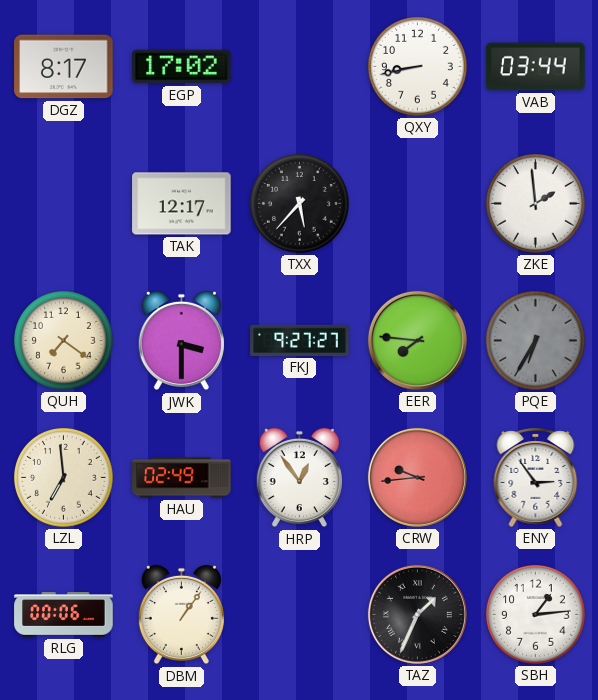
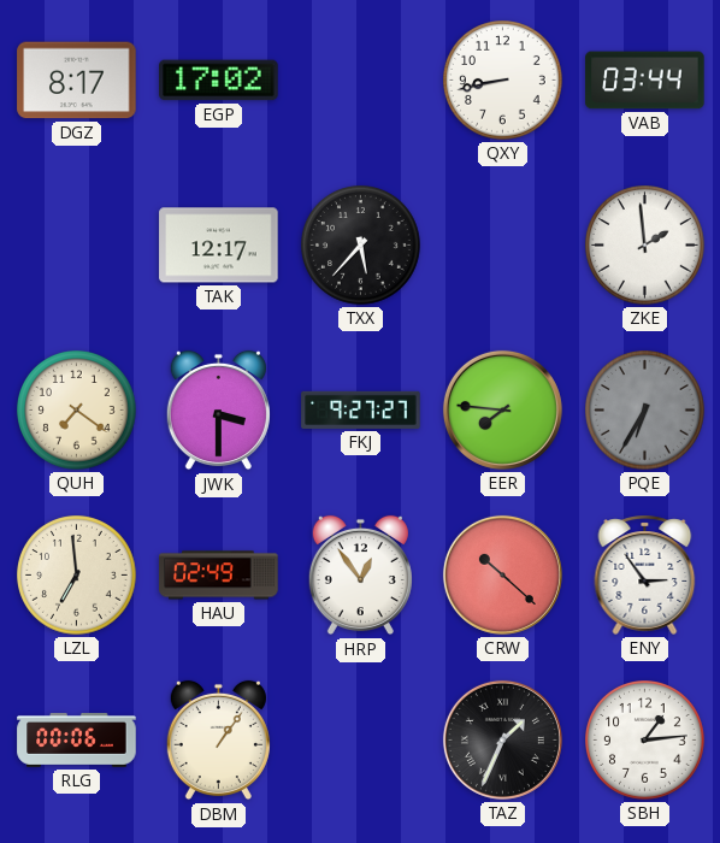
CRW: 9:44 -> 10:22
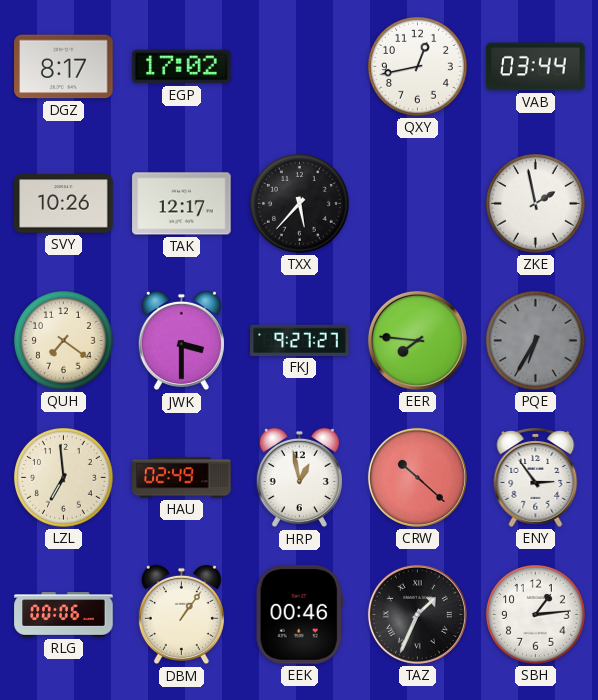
QXY: 8:43 -> 12:43
SVY: none -> 10:26
ZKE: 1:59 -> 1:58
HRP: 12:54 -> 12:58
EEK: none -> 00:46
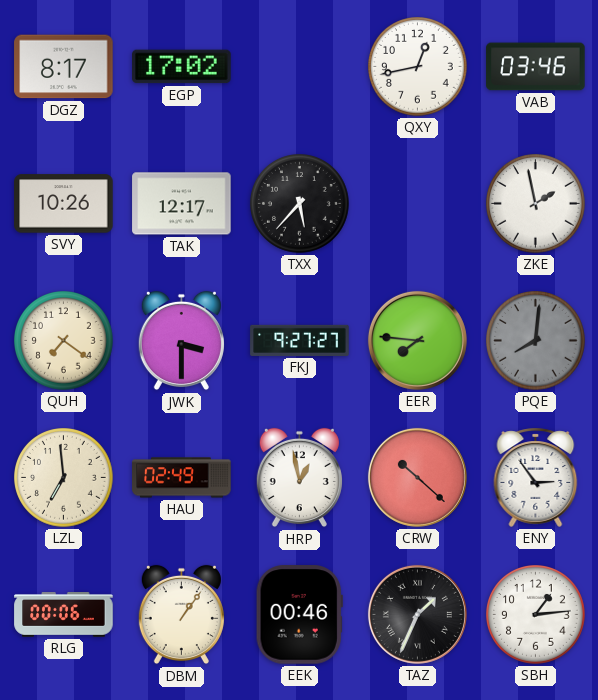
VAB: 03:44 -> 03:46
PQE: 6:35 -> 8:01
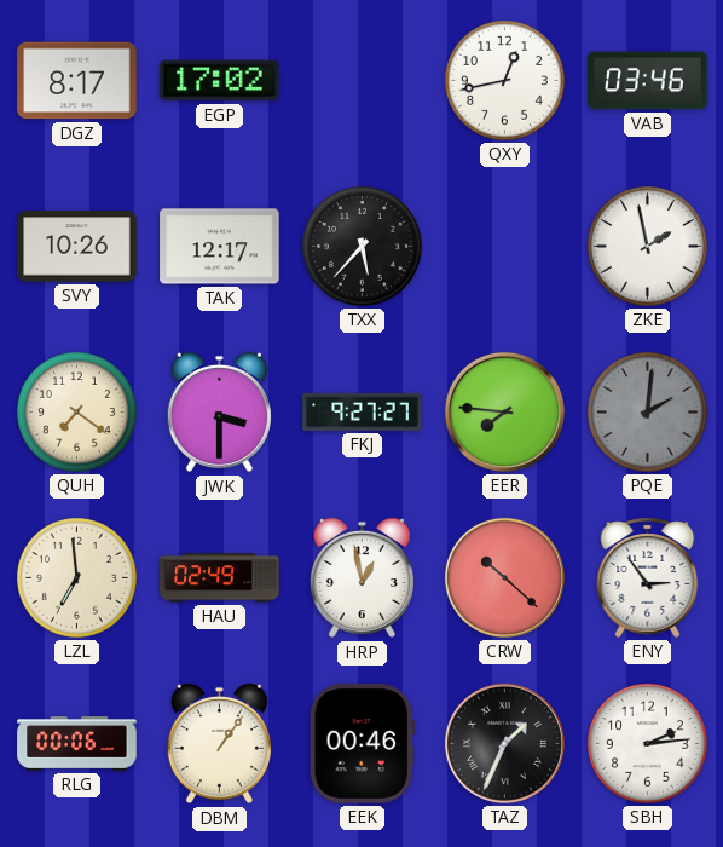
PQE: 8:01 -> 2:01
SBH: 1:14 -> 2:14
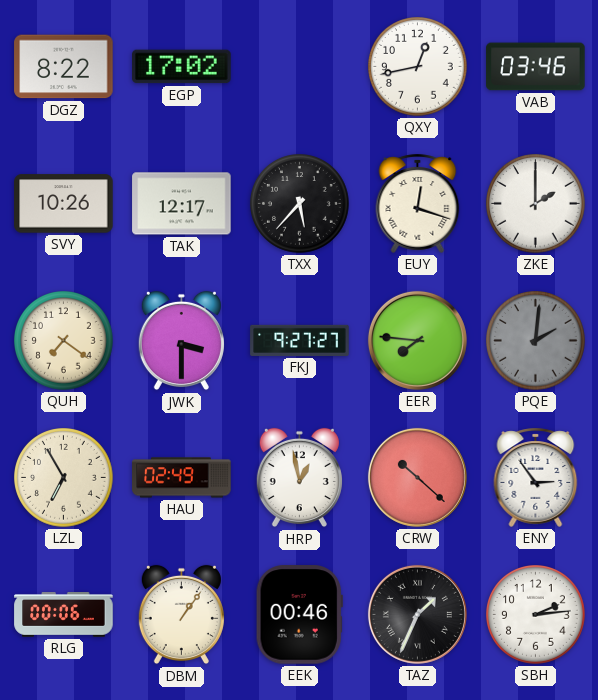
DGZ: 8:17 -> 8:22
EUY: none -> 12:18
ZKE: 1:58 -> 2:00
LZL: 6:59 -> 6:55
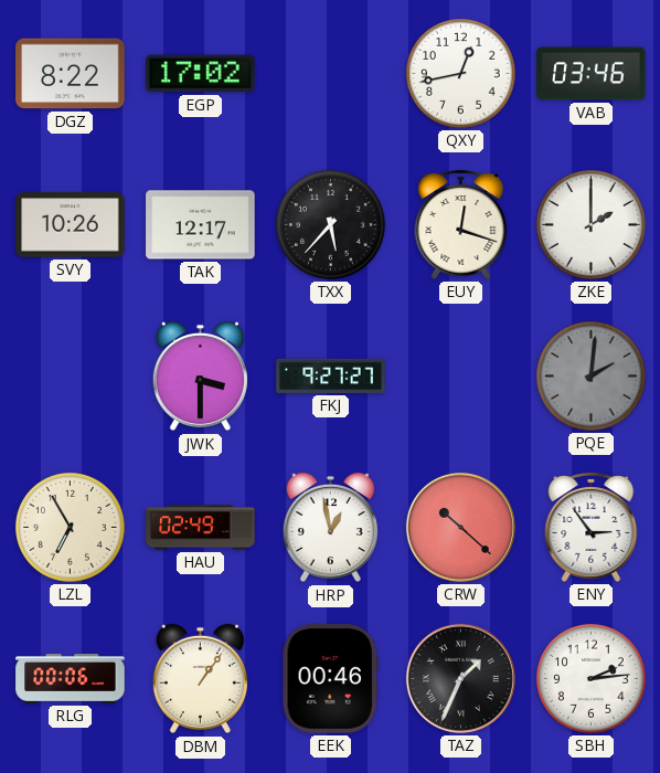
QUH: 7:21 -> none
EER: 7:46 -> none
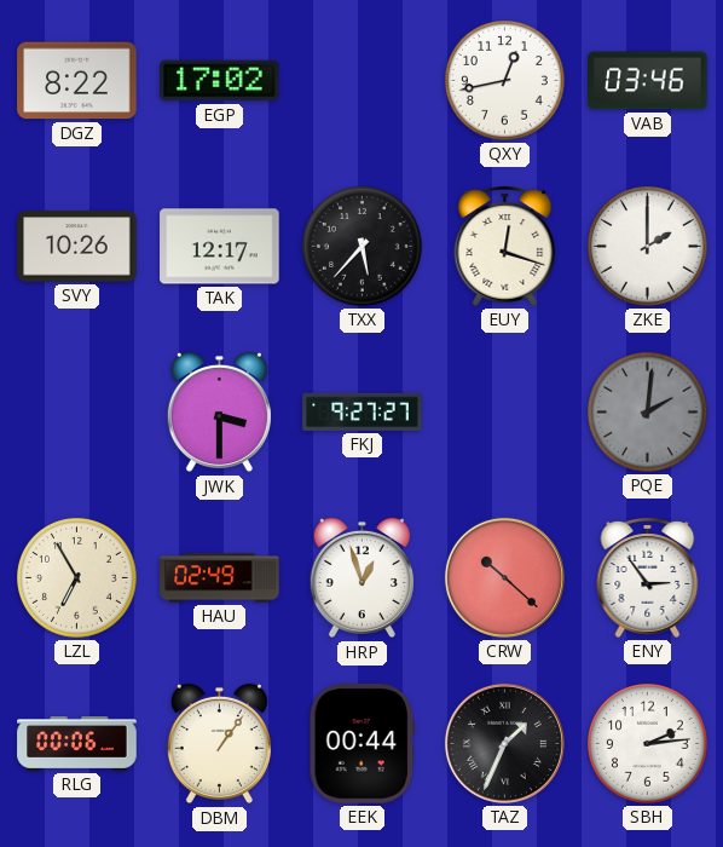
HRP: 12:58 -> 12:57
EEK: 00:46 -> 00:44
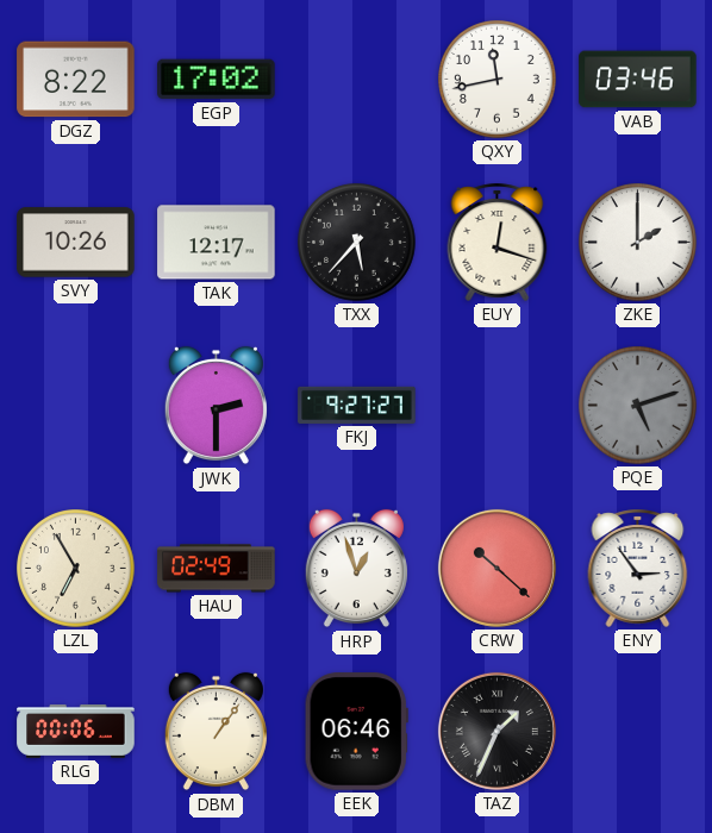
QXY: 12:43 -> 11:43
JWK: 3:30 -> 2:30
PQE: 2:01 -> 5:12
EEK: 00:44 -> 06:46
SBH: 2:14 -> none
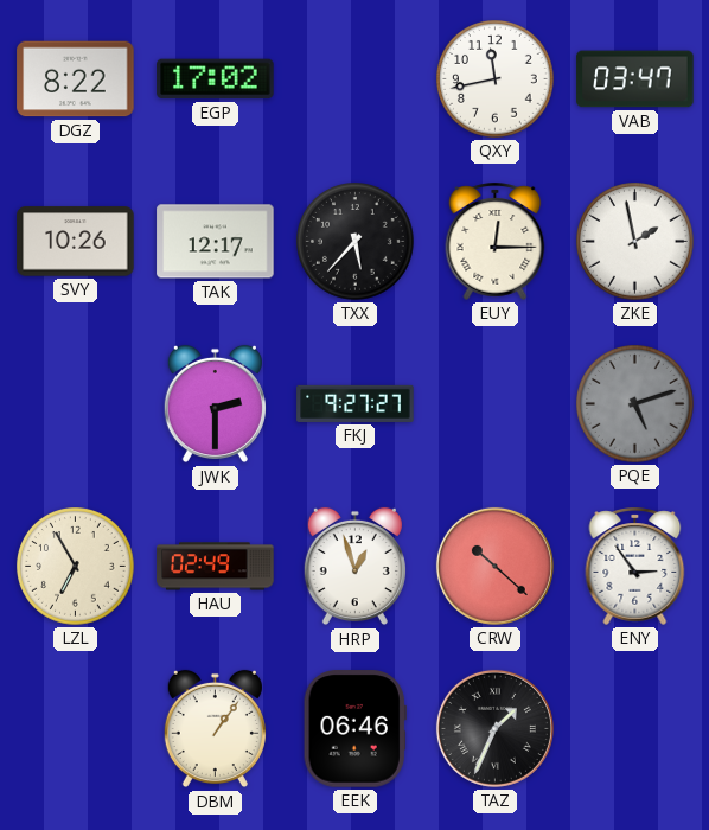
VAB: 03:46 -> 03:47
EUY: 12:18 -> 12:15
ZKE: 2:00 -> 1:58
RLG: 00:06 -> none
